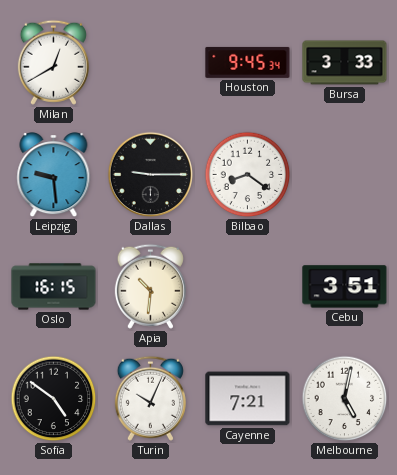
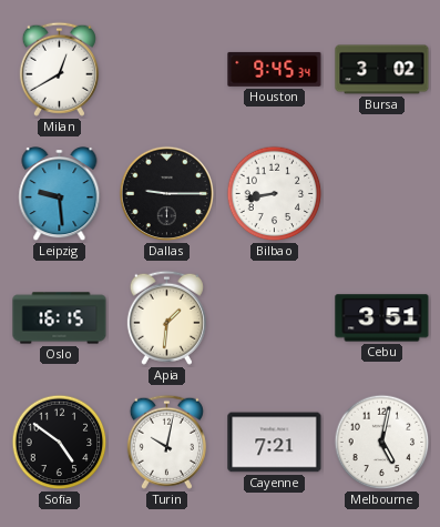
Bursa: 3:33 -> 3:02
Bilbao: 8:21 -> 8:43
Apia: 10:31 -> 1:31
Turin: 10:04 -> 10:02
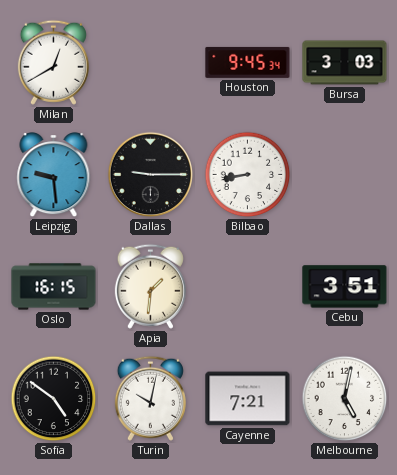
Bursa: 3:02 -> 3:03
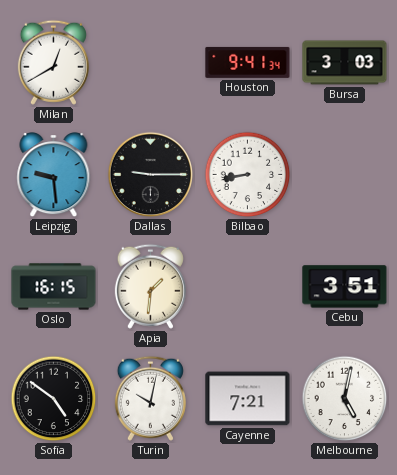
Houston: 9:45 -> 9:41
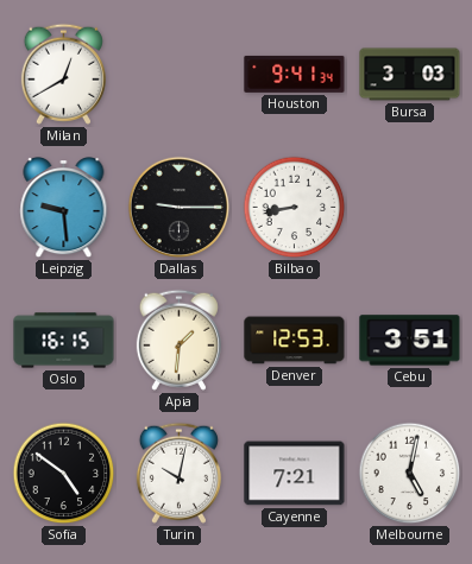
Denver: none -> 12:53
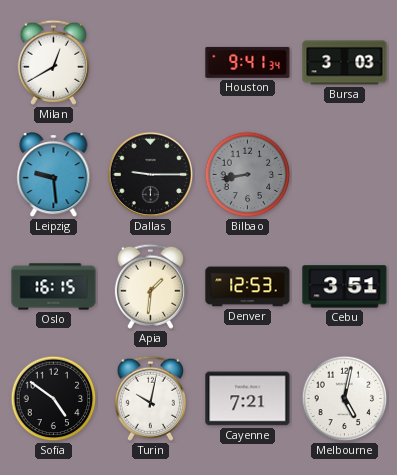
Bilbao dial: white -> grey
